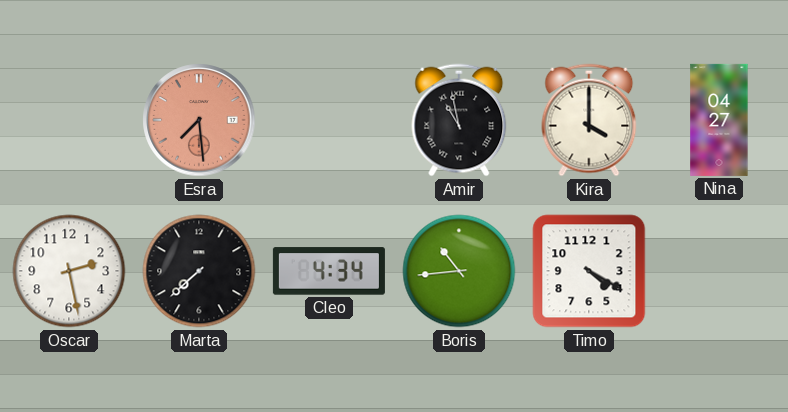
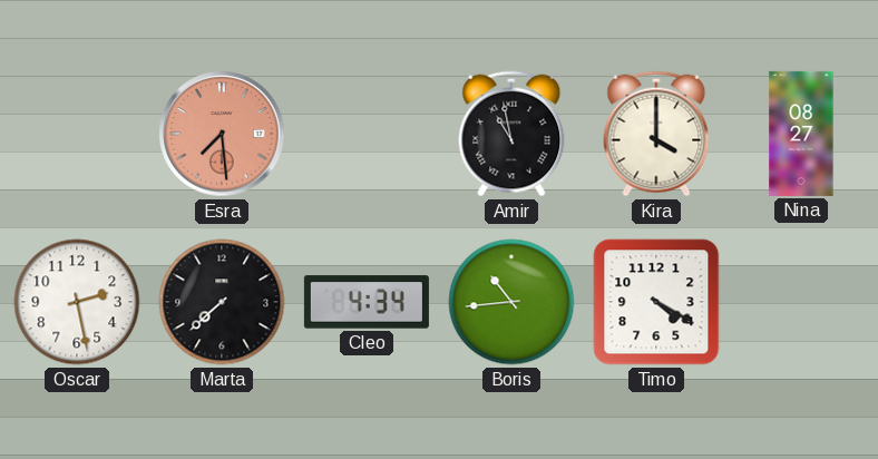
Nina: 04:27 -> 08:27
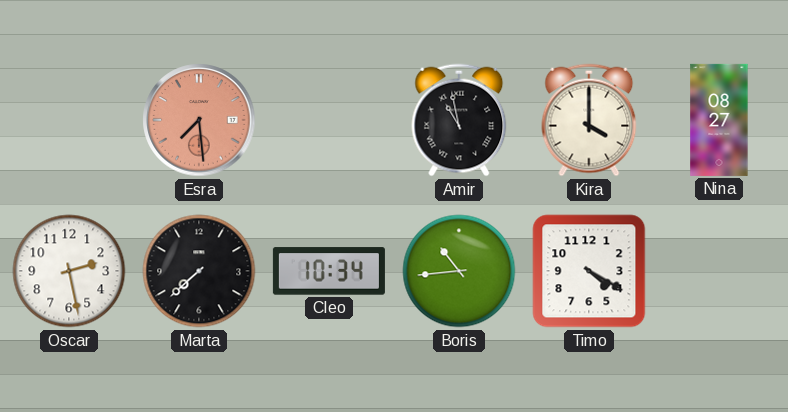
Cleo: 4:34 -> 10:34
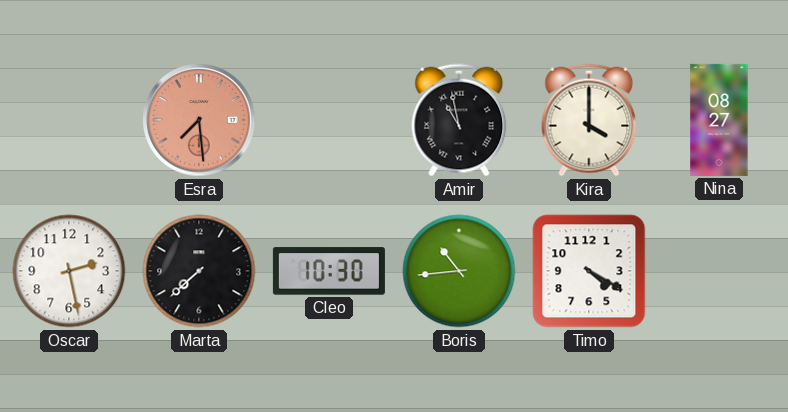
Cleo: 10:34 -> 10:30
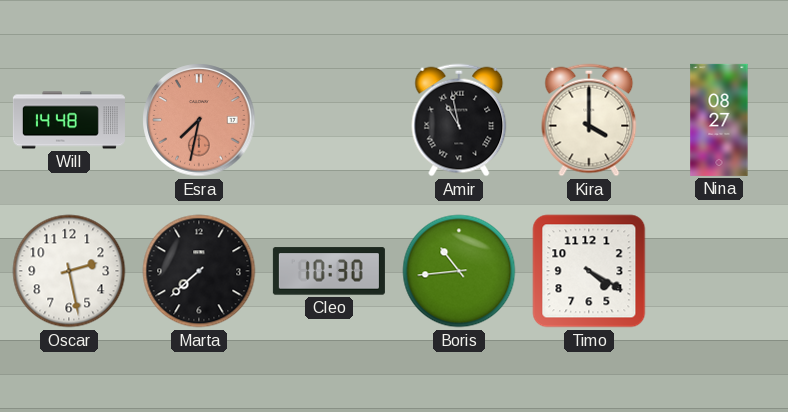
Will: none -> 14:48
Esra: 7:29 -> 7:32
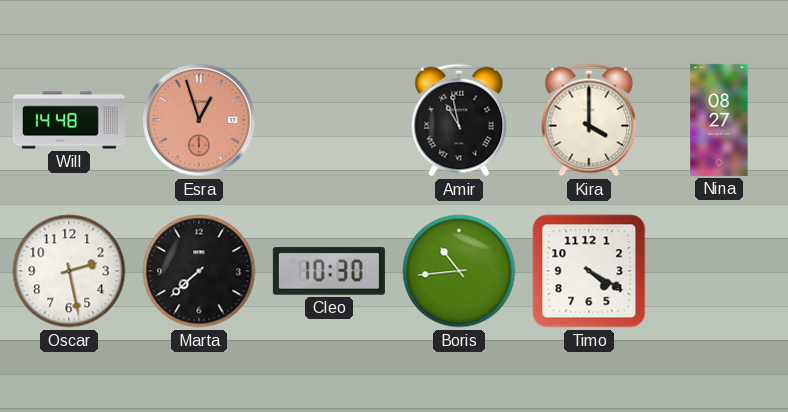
Esra: 7:32 -> 12:57
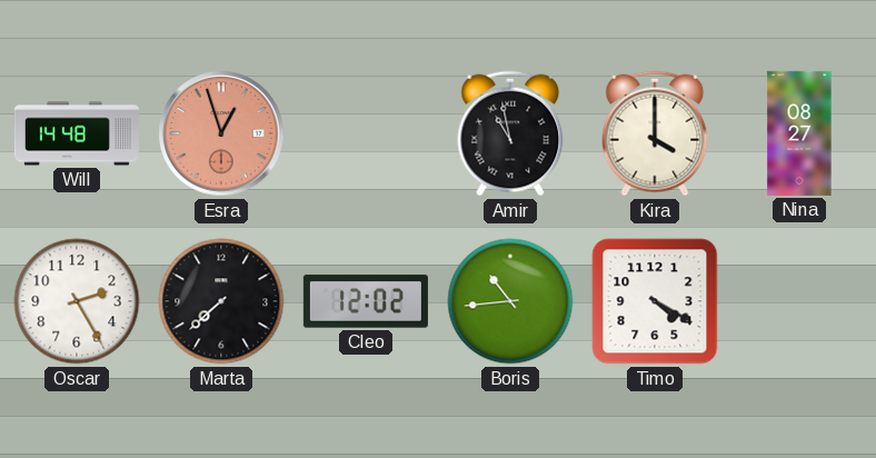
Oscar: 2:28 -> 2:25
Cleo: 10:30 -> 12:02
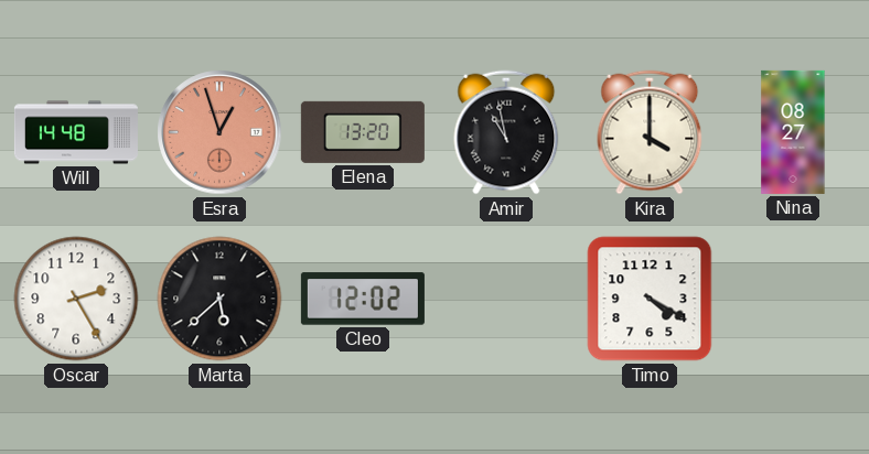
Elena: none -> 13:20
Marta: 7:38 -> 5:38
Boris: 10:44 -> none
